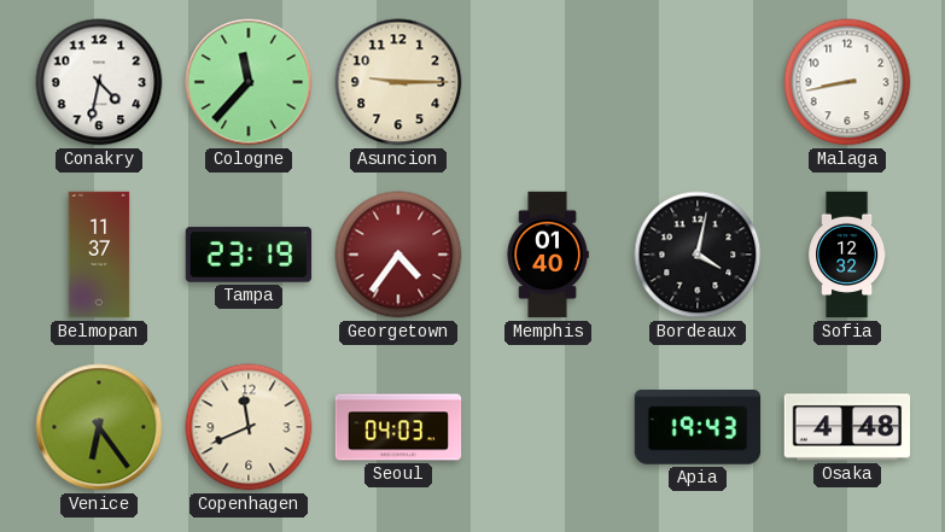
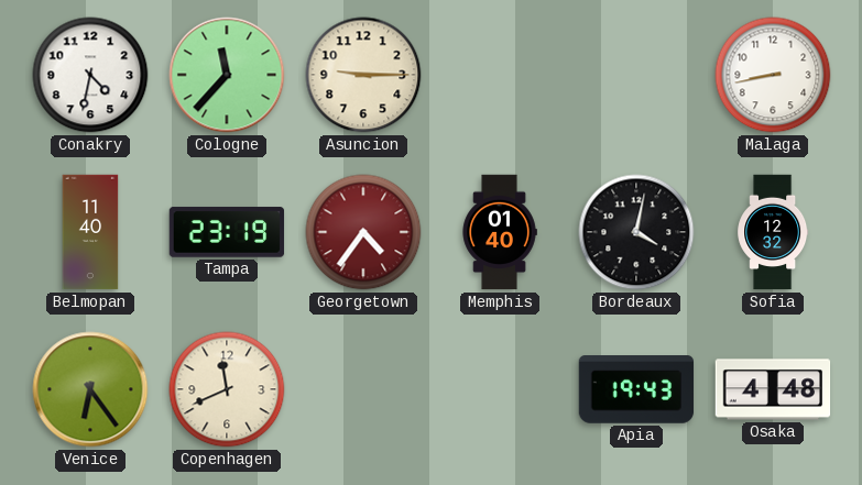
Belmopan: 11:37 -> 11:40
Seoul: 04:03 -> none
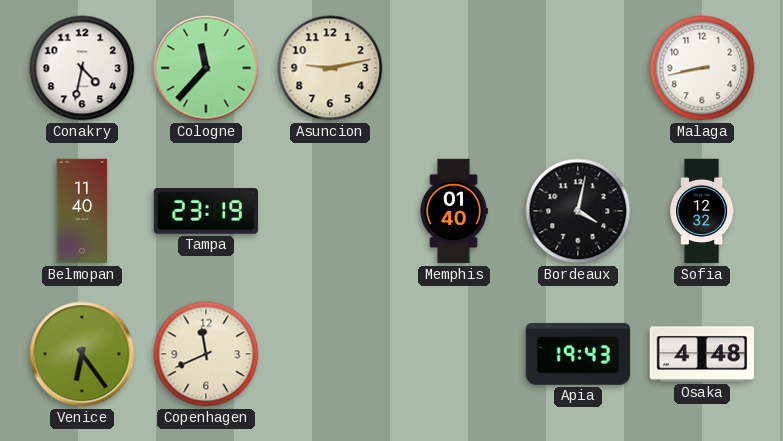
Asuncion: 9:15 -> 9:13
Georgetown: 4:36 -> none
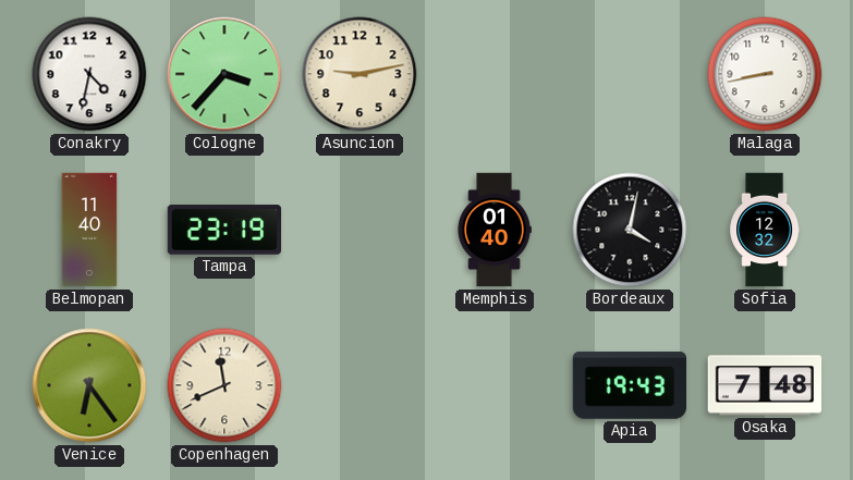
Cologne: 11:37 -> 3:37
Osaka: 4:48 -> 7:48
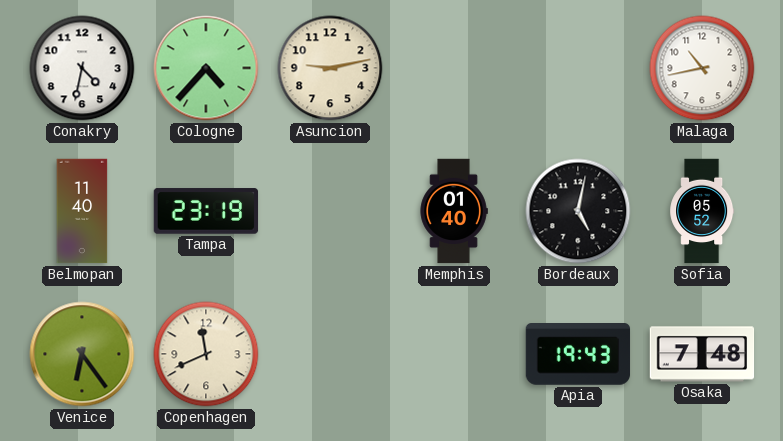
Cologne: 3:37 -> 4:37
Malaga: 8:43 -> 10:43
Bordeaux: 4:02 -> 5:02
Sofia: 12:32 -> 05:52
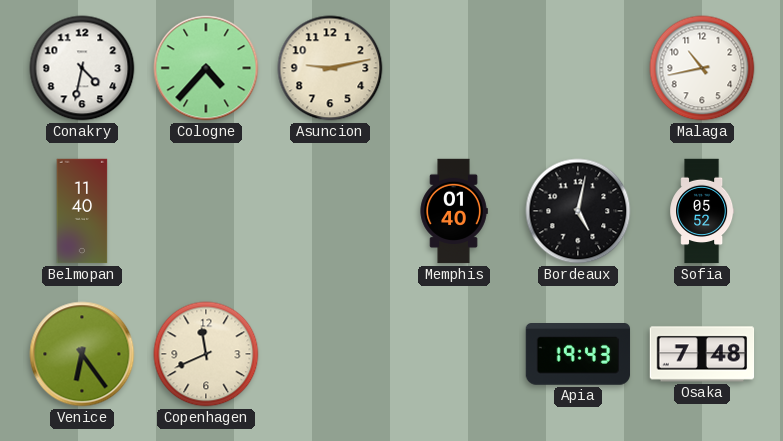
Tampa: 23:19 -> none
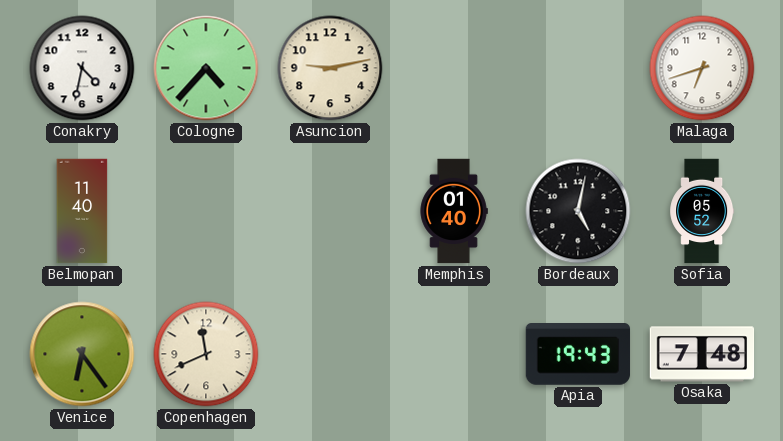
Malaga: 10:43 -> 6:42
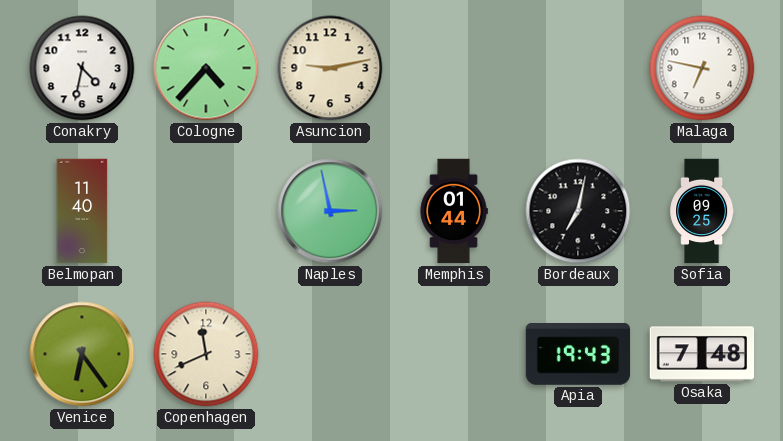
Malaga: 6:42 -> 6:47
Naples: none -> 2:58
Memphis: 01:40 -> 01:44
Bordeaux: 5:02 -> 7:02
Sofia: 05:52 -> 09:25
